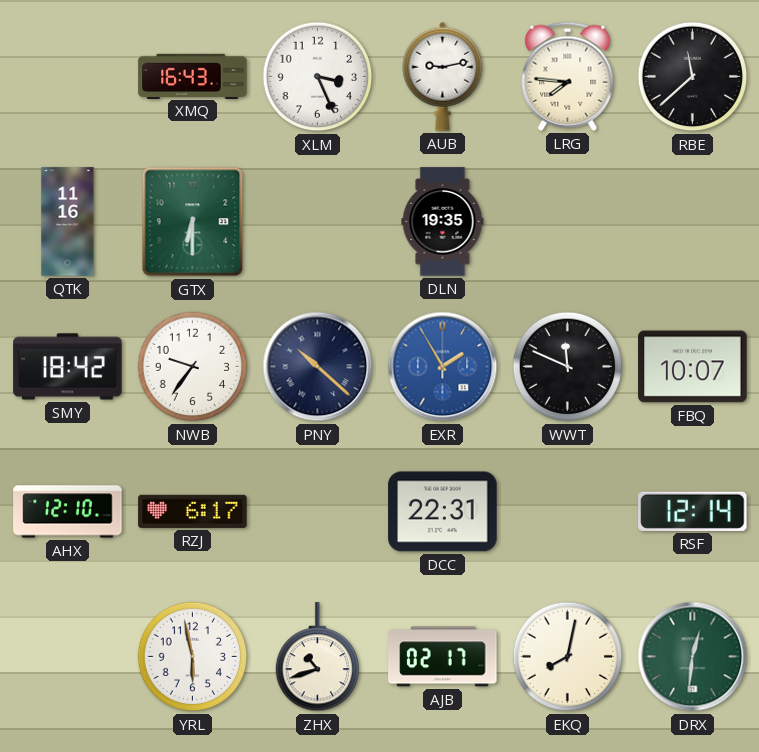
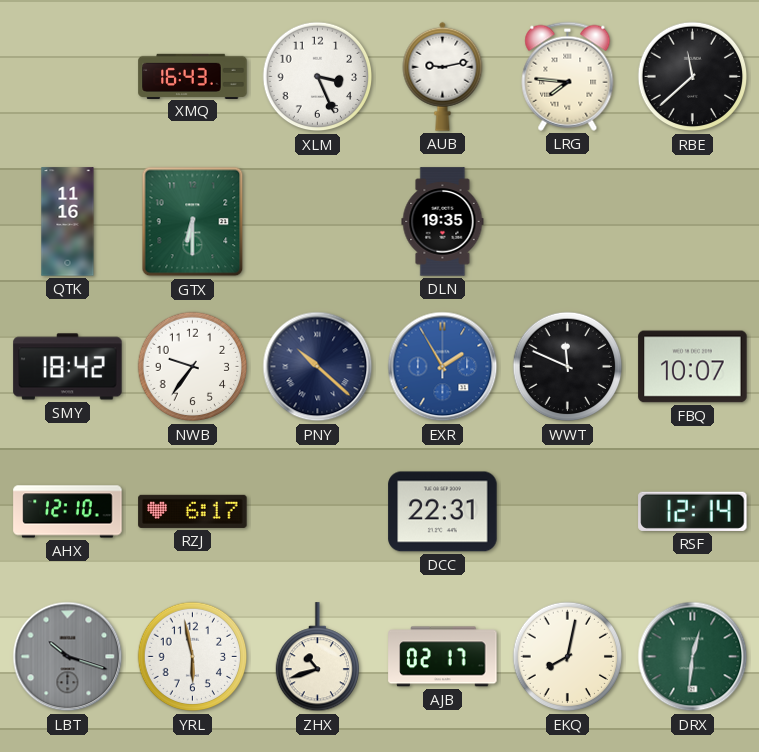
LBT: none -> 10:18
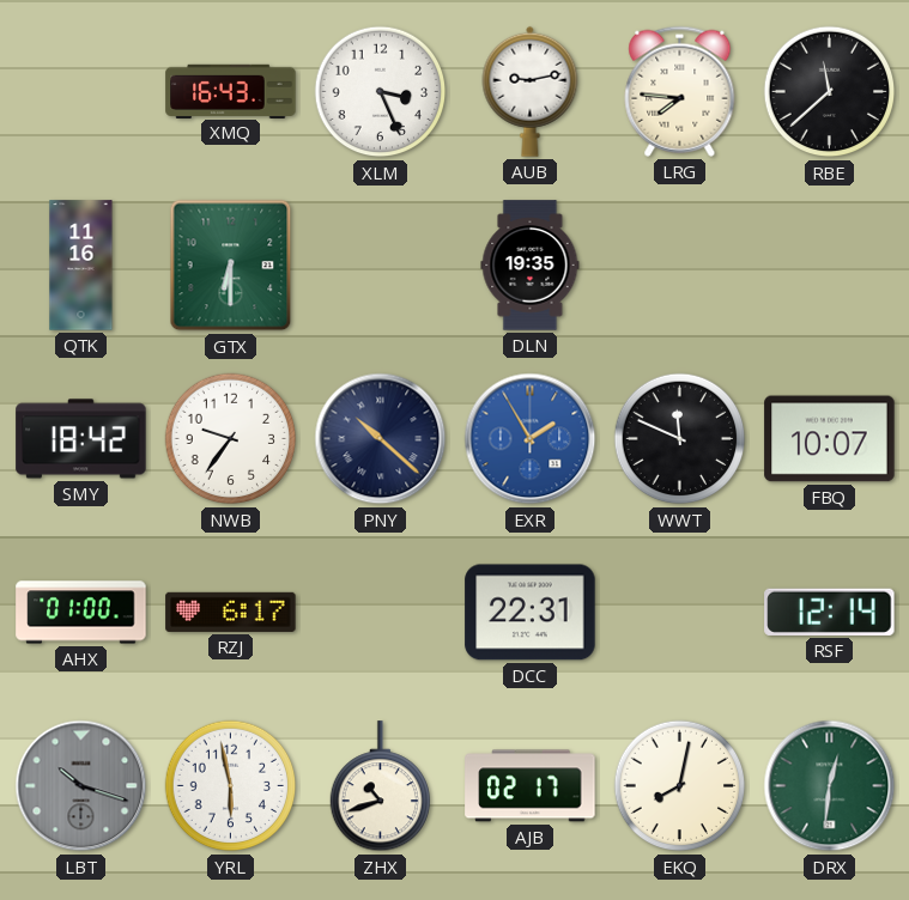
AHX: 12:10 -> 01:00
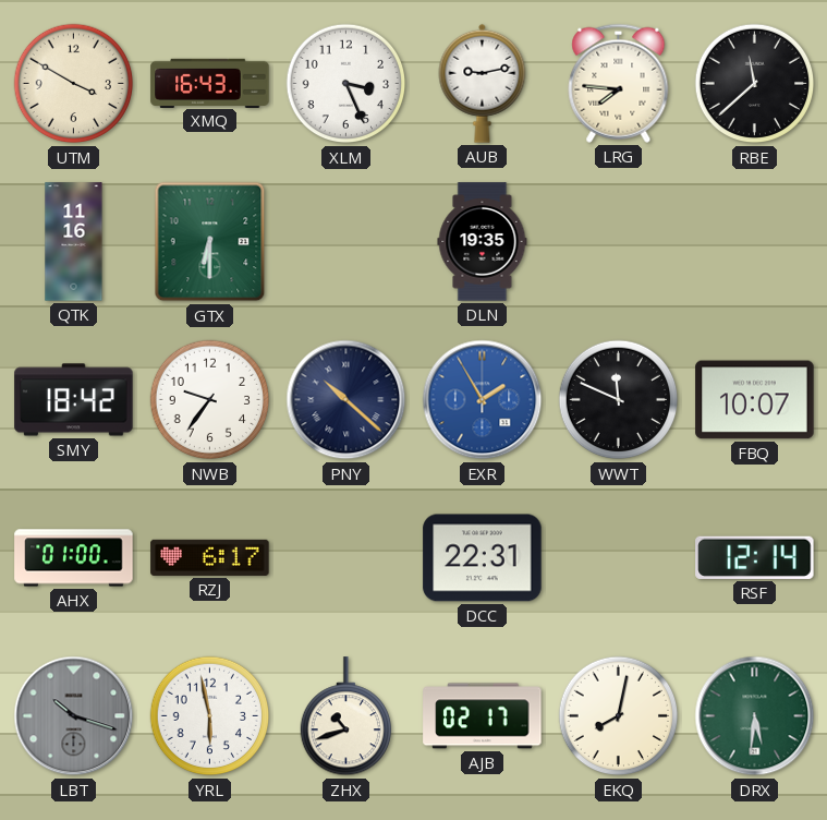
UTM: none -> 3:50
DRX: 12:31 -> 5:31
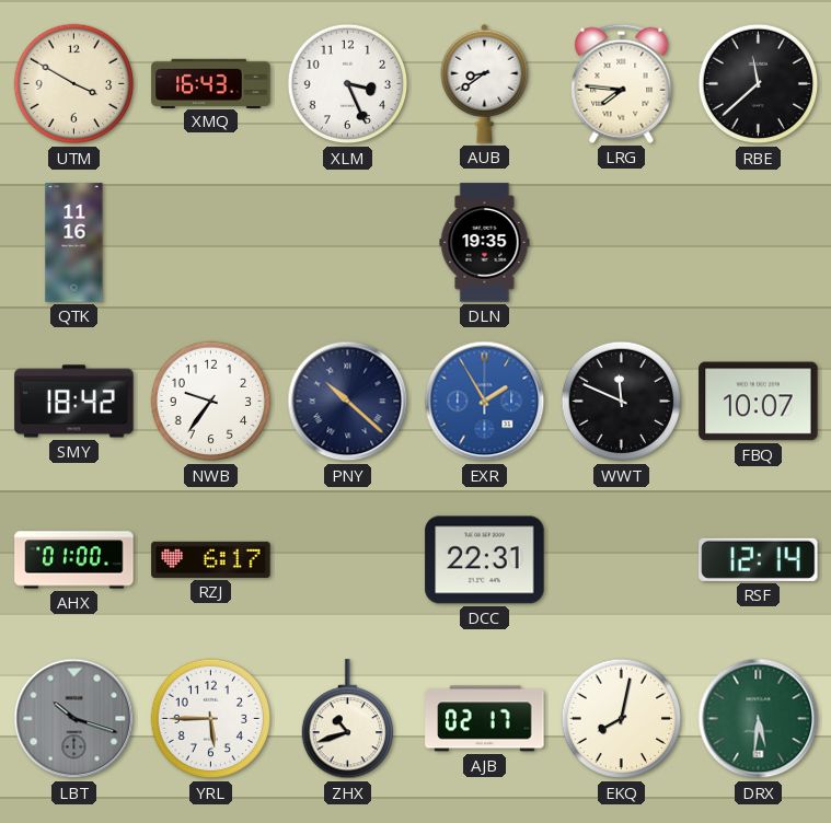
AUB: 9:13 -> 8:39
GTX: 6:30 -> none
YRL: 5:58 -> 5:45
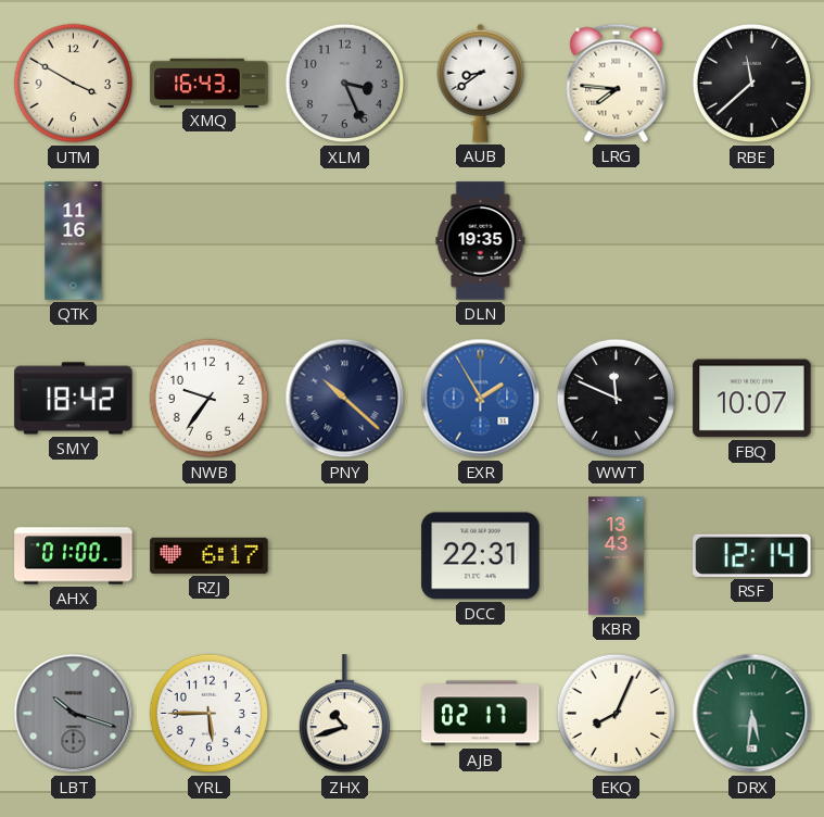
XLM dial: white -> grey
KBR: none -> 13:43
EKQ: 8:02 -> 8:04
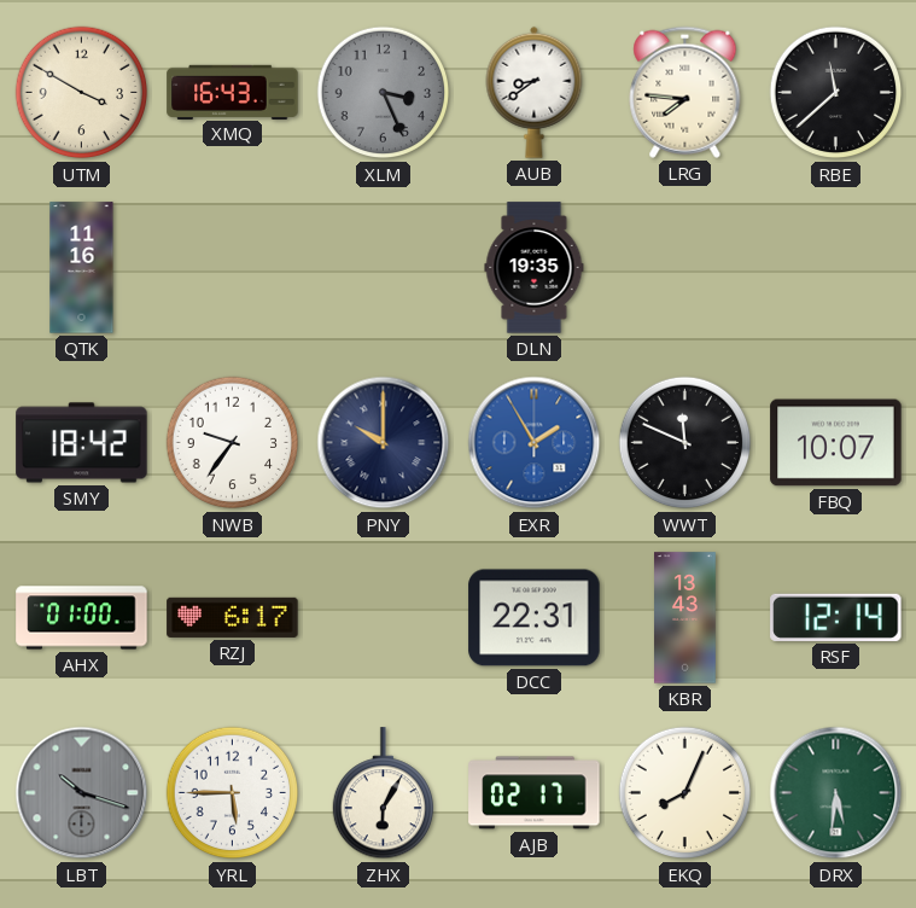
PNY: 10:22 -> 10:00
ZHX: 10:42 -> 6:05
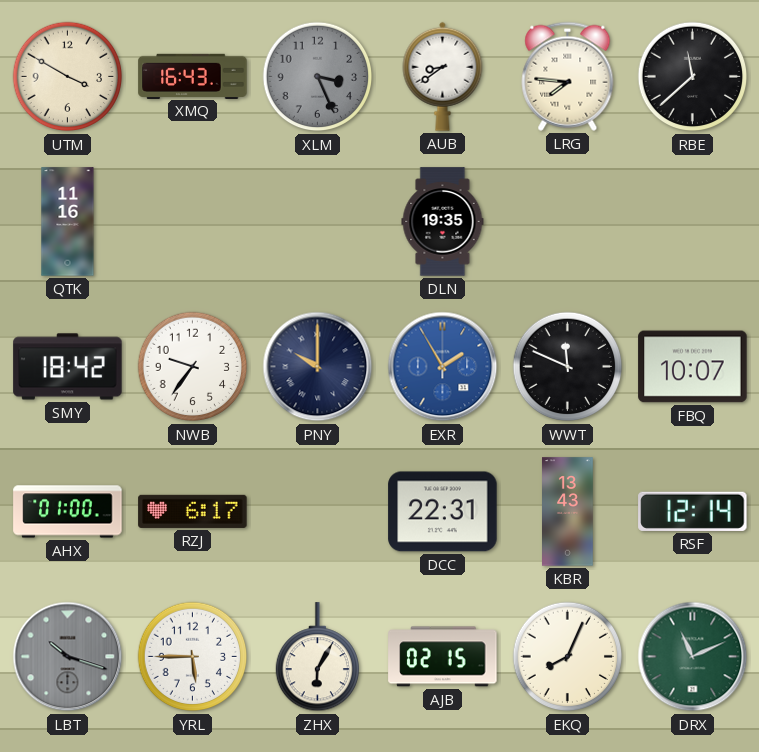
AJB: 02:17 -> 02:15
DRX: 5:31 -> 11:11
